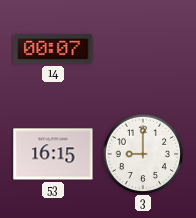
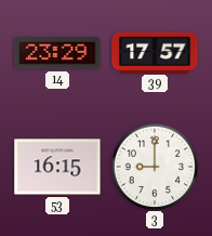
14: 00:07 -> 23:29
39: none -> 17:57
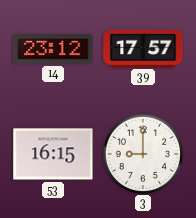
14: 23:29 -> 23:12
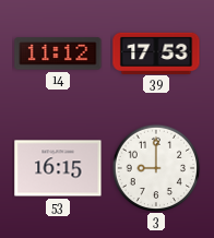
14: 23:12 -> 11:12
39: 17:57 -> 17:53
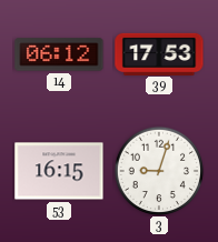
14: 11:12 -> 06:12
3: 9:00 -> 9:03
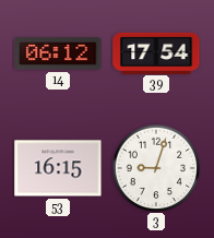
39: 17:53 -> 17:54
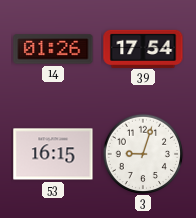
14: 06:12 -> 01:26
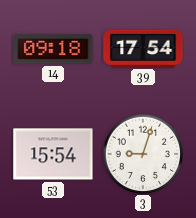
14: 01:26 -> 09:18
53: 16:15 -> 15:54
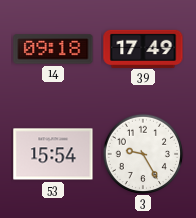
39: 17:54 -> 17:49
3: 9:03 -> 9:25
